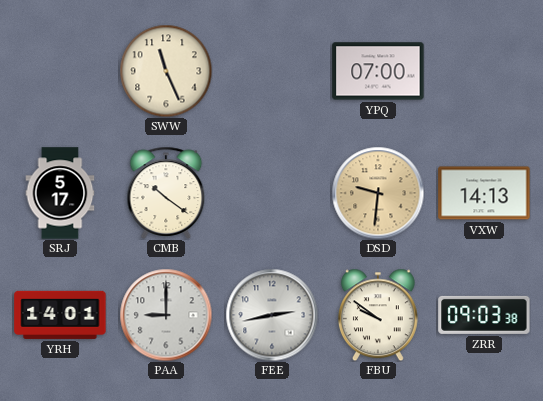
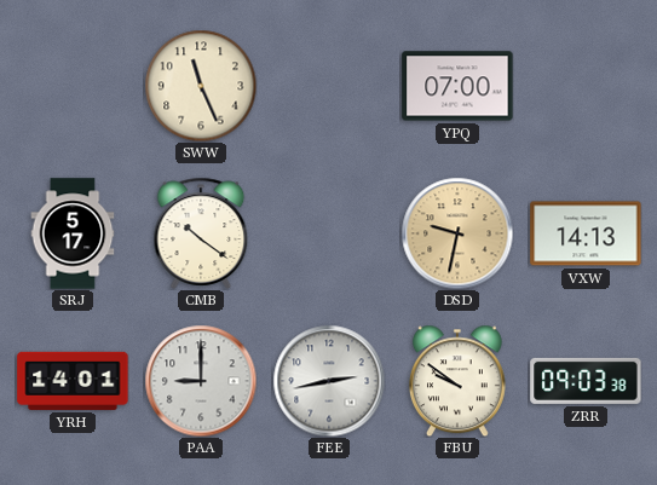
DSD: 9:31 -> 9:32
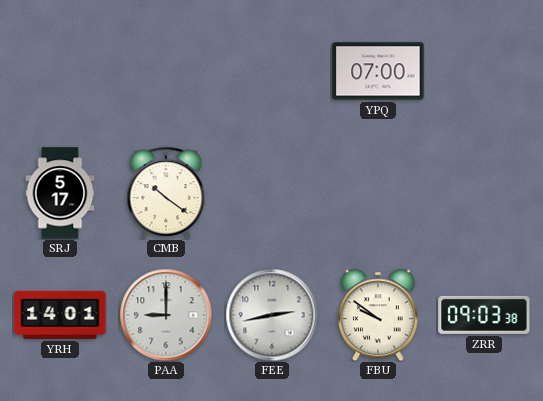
SWW: 11:26 -> none
DSD: 9:32 -> none
VXW: 14:13 -> none
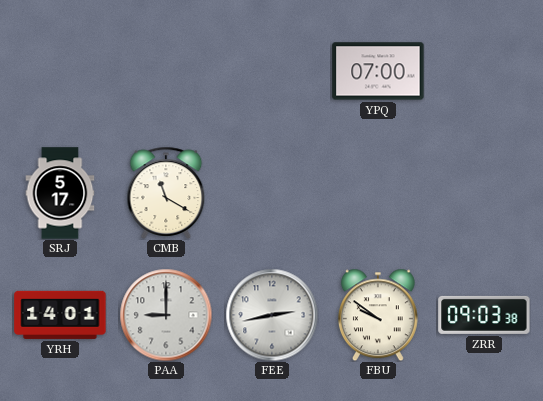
CMB: 10:21 -> 11:20
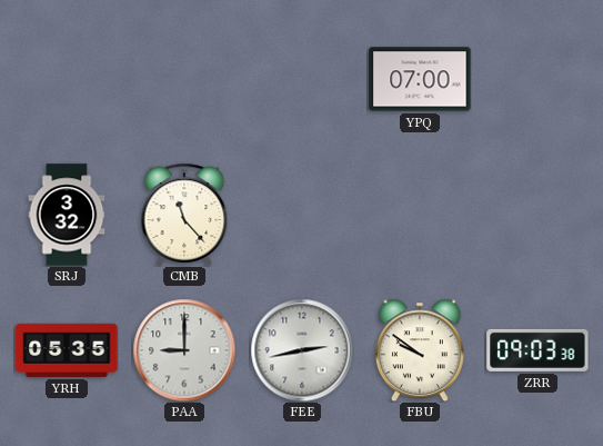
SRJ: 5:17 -> 3:32
CMB: 11:20 -> 11:23
YRH: 14:01 -> 05:35
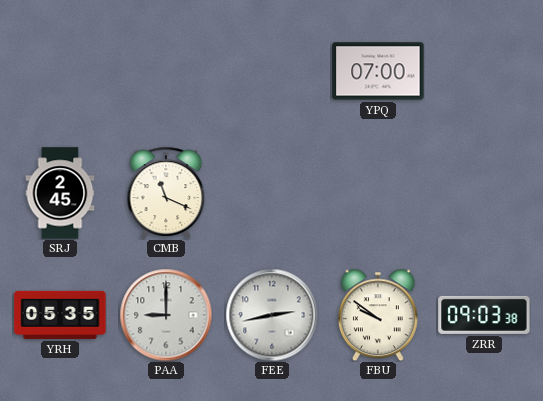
SRJ: 3:32 -> 2:45
CMB: 11:23 -> 11:19
